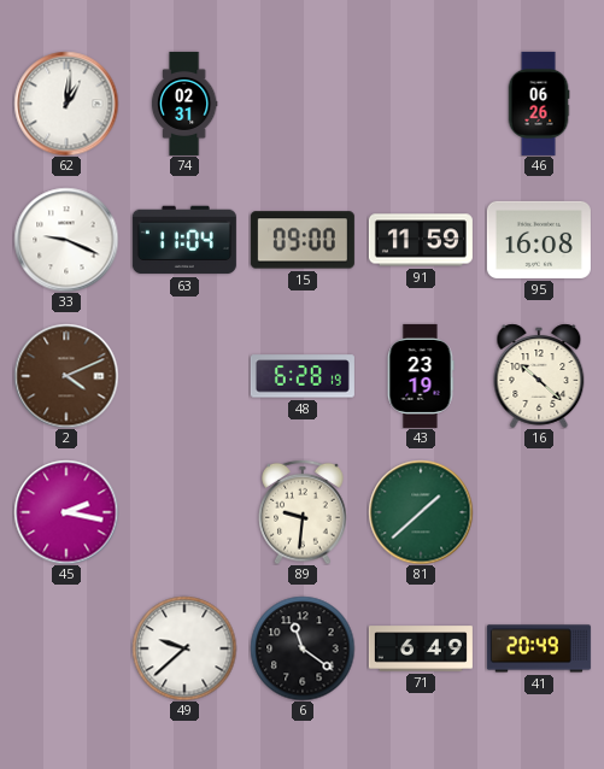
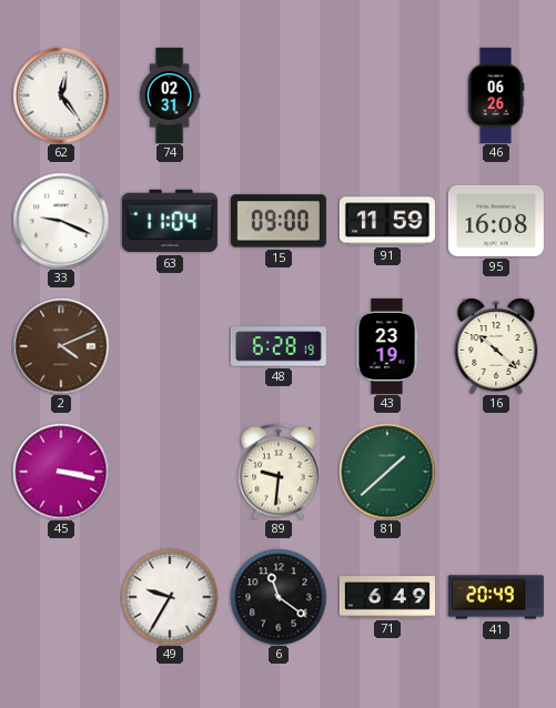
62: 1:01 -> 12:24
45: 2:17 -> 3:17
49: 9:38 -> 9:35
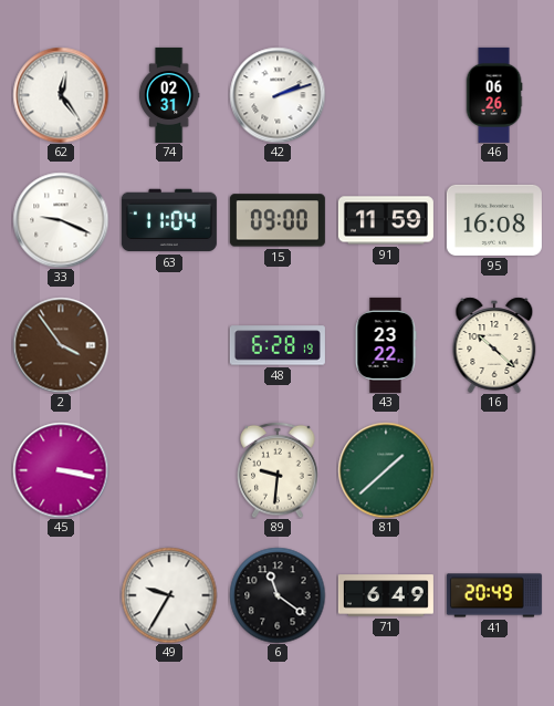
42: none -> 2:12
2: 4:11 -> 3:54
43: 23:19 -> 23:22
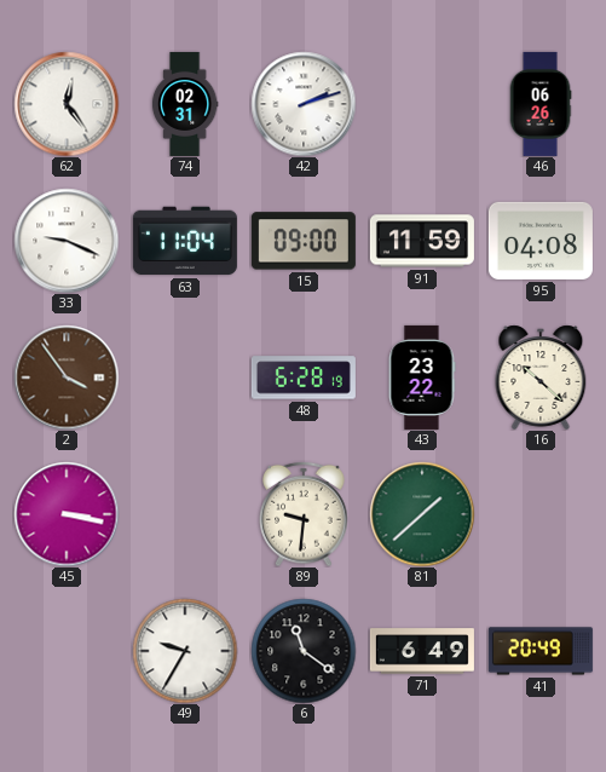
95: 16:08 -> 04:08
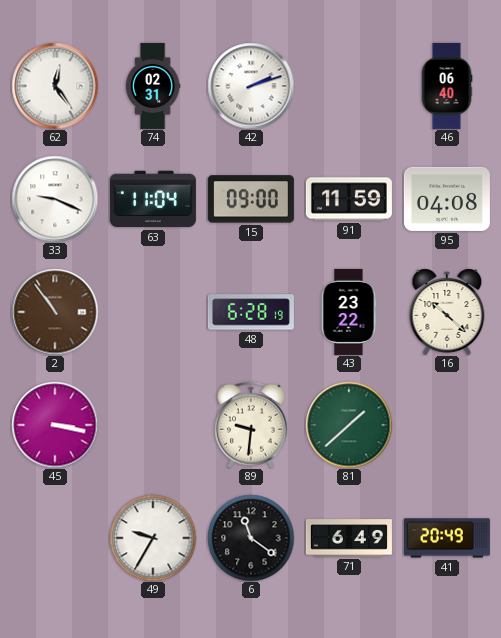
46: 06:26 -> 06:40
2: 3:54 -> 10:54
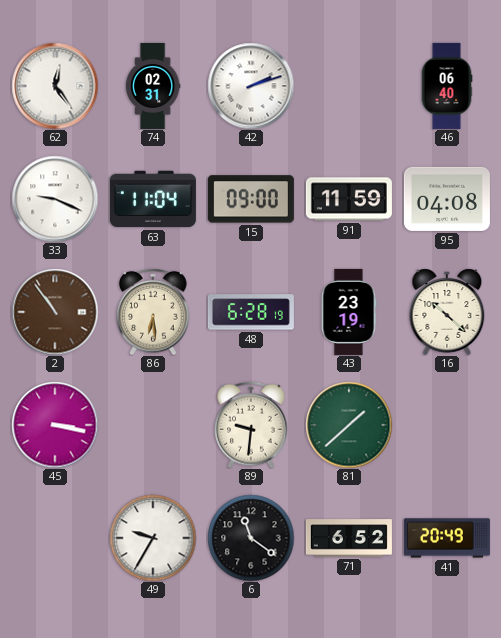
86: none -> 6:29
43: 23:22 -> 23:19
71: 6:49 -> 6:52
